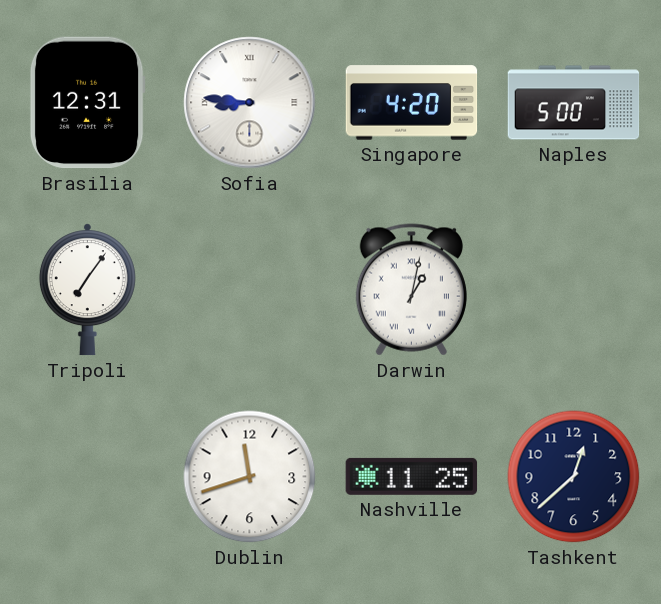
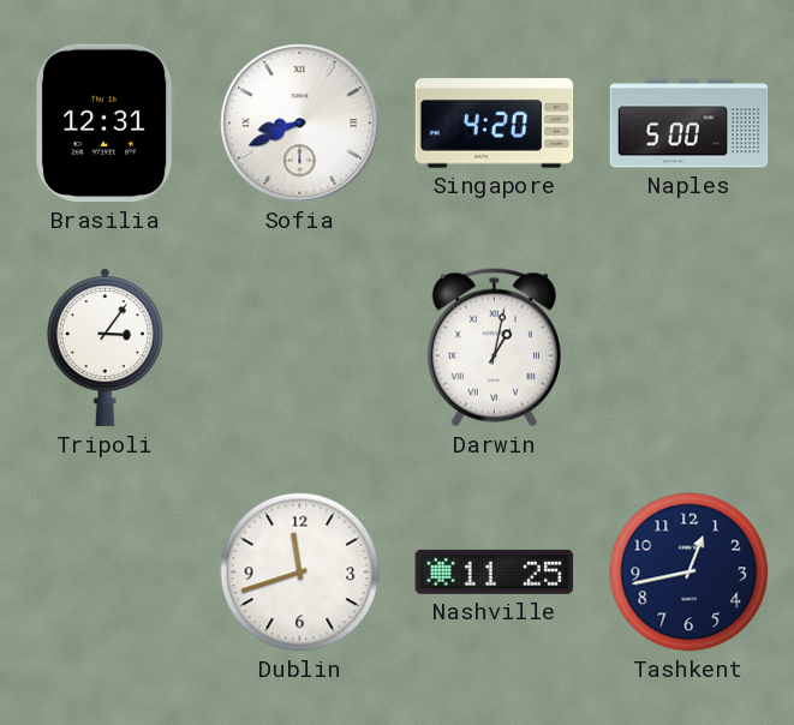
Sofia: 8:46 -> 8:41
Tripoli: 7:06 -> 3:06
Tashkent: 12:38 -> 12:43
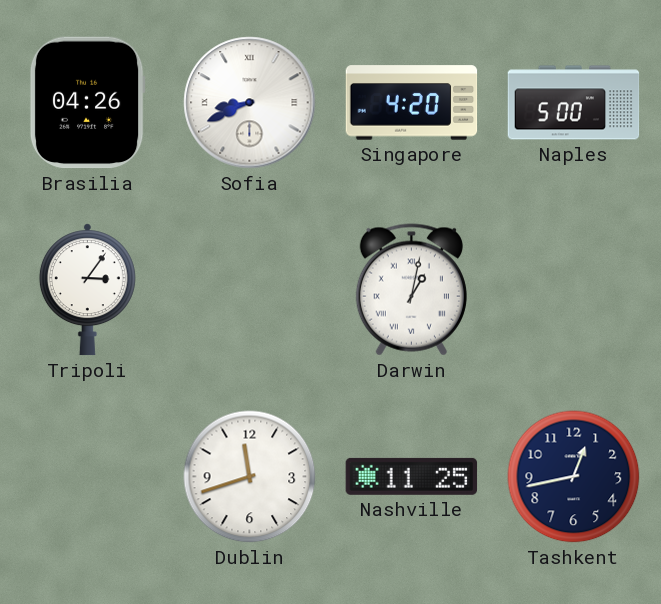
Brasilia: 12:31 -> 04:26
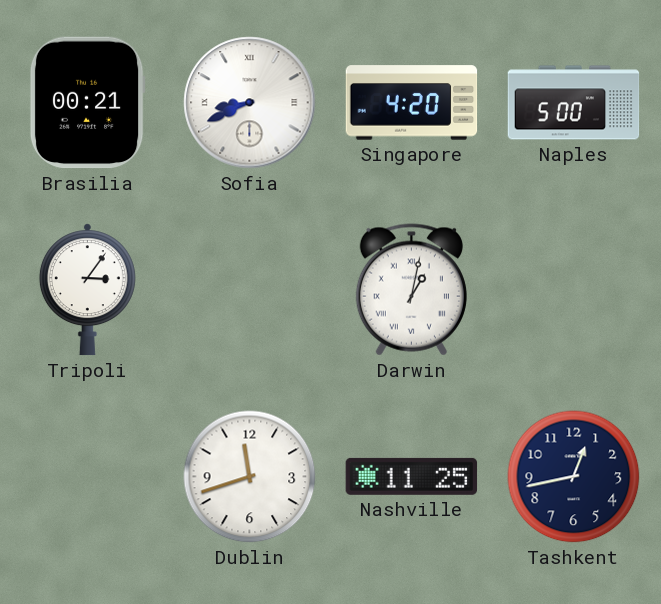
Brasilia: 04:26 -> 00:21
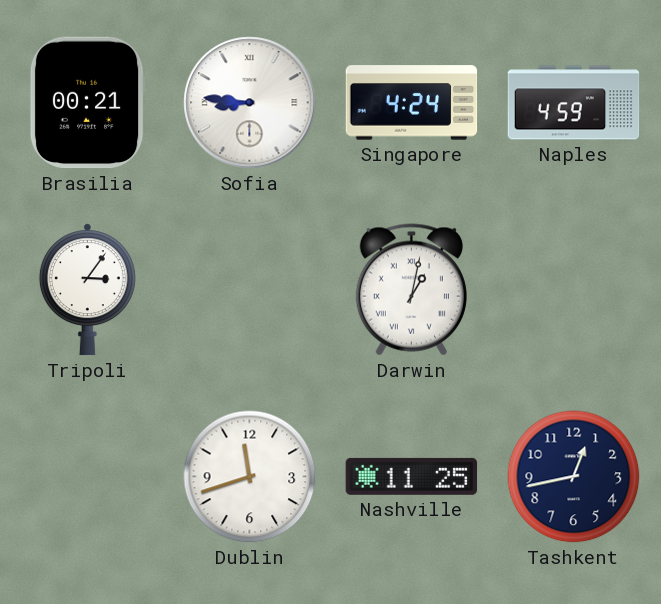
Sofia: 8:41 -> 8:46
Singapore: 4:20 -> 4:24
Naples: 5:00 -> 4:59
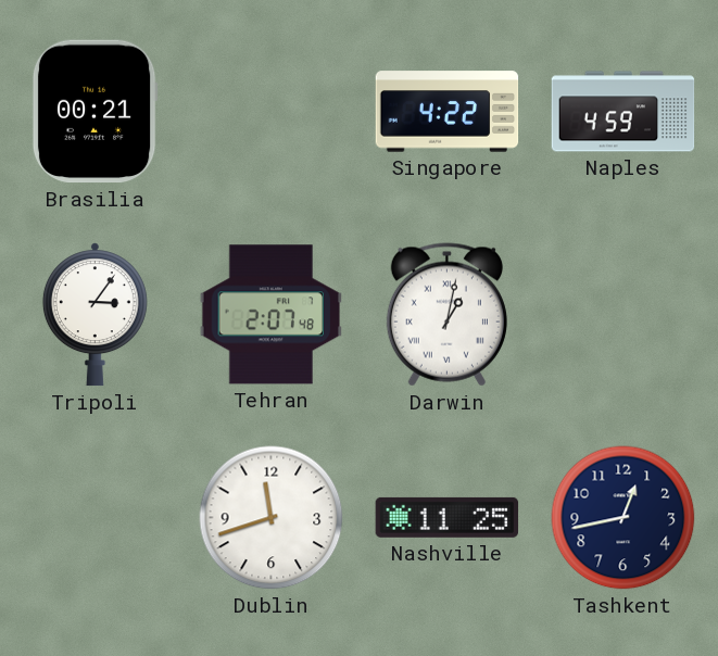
Sofia: 8:46 -> none
Singapore: 4:24 -> 4:22
Tehran: none -> 2:07
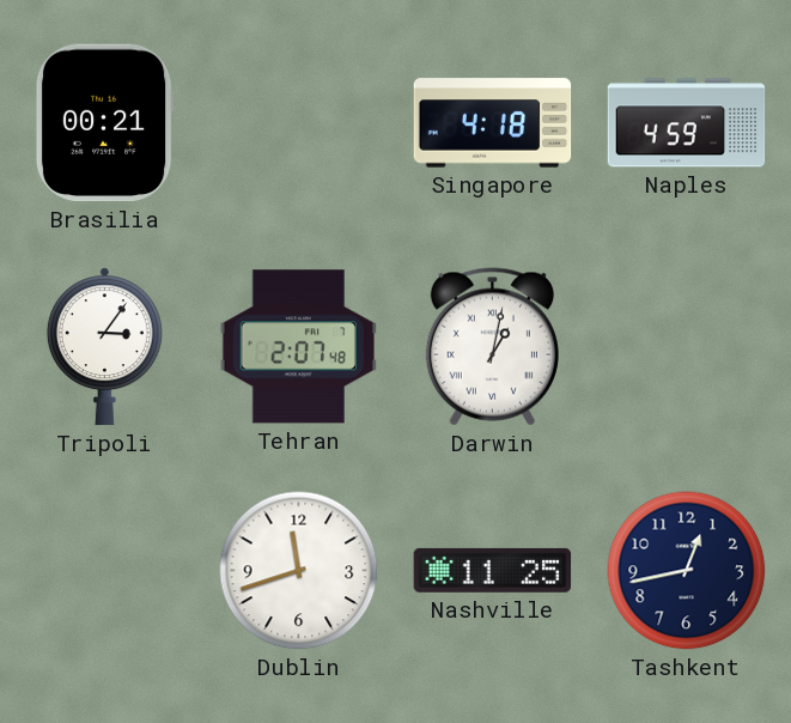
Singapore: 4:22 -> 4:18
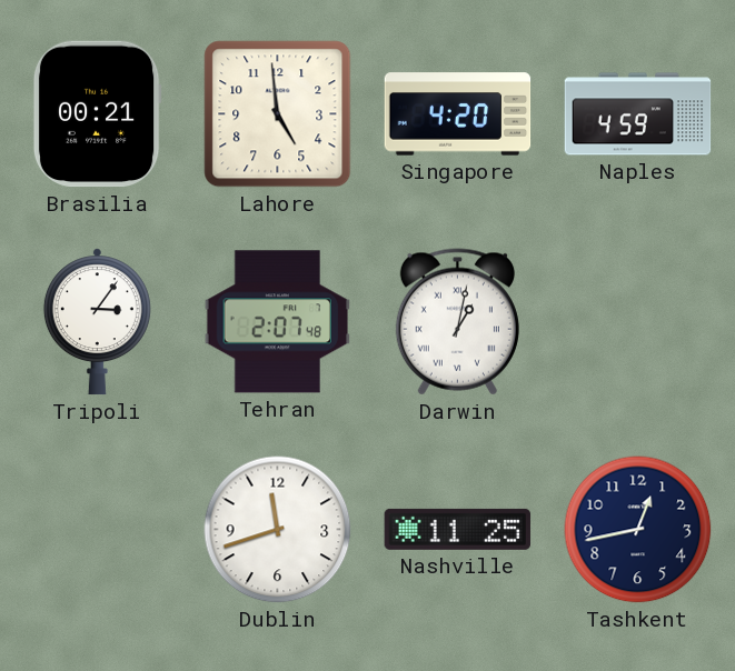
Lahore: none -> 4:59
Singapore: 4:18 -> 4:20
